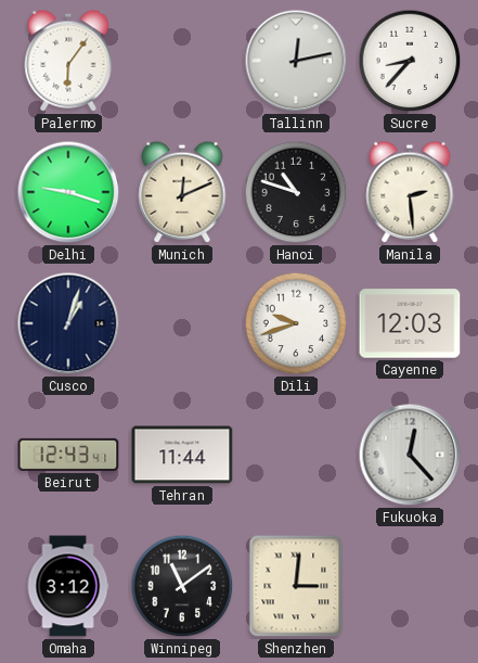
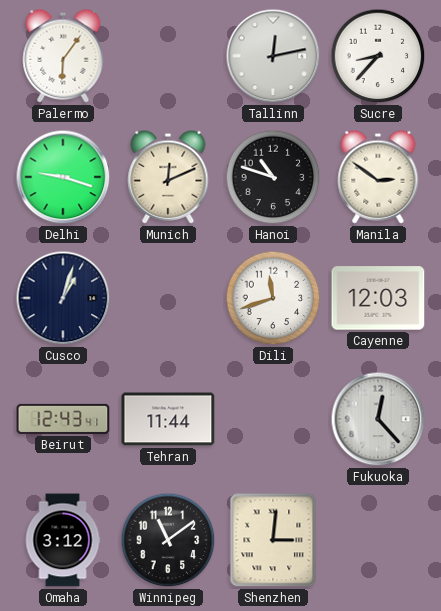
Manila: 2:29 -> 2:51
Dili: 9:42 -> 11:42
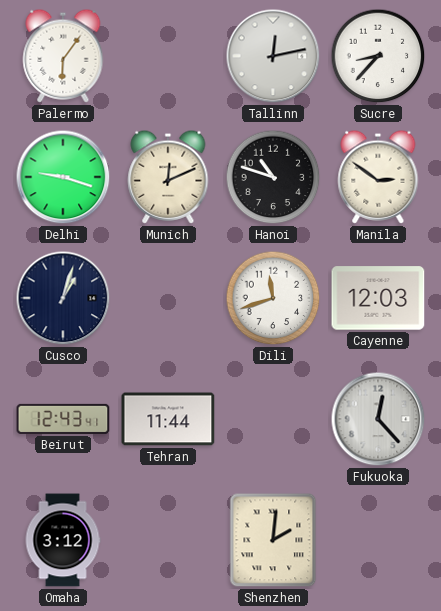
Winnipeg: 11:09 -> none
Shenzhen: 3:01 -> 2:01
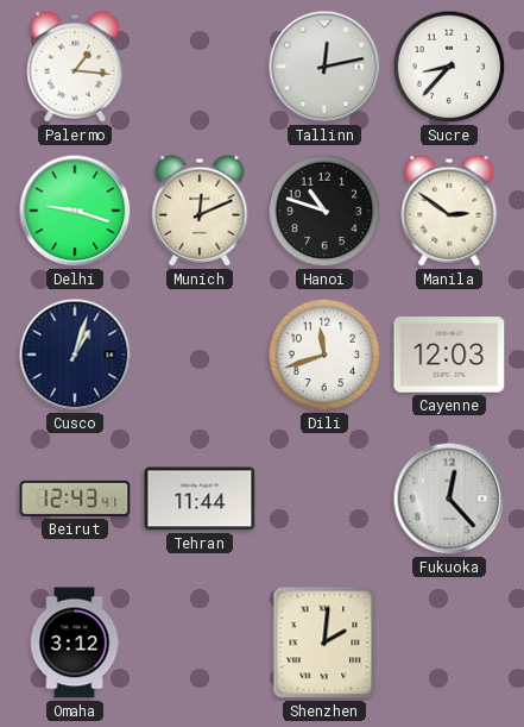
Palermo: 6:06 -> 1:16
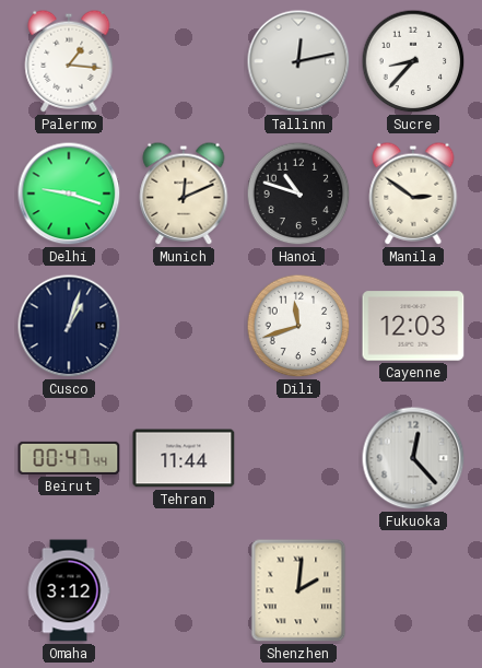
Beirut: 12:43 -> 00:47
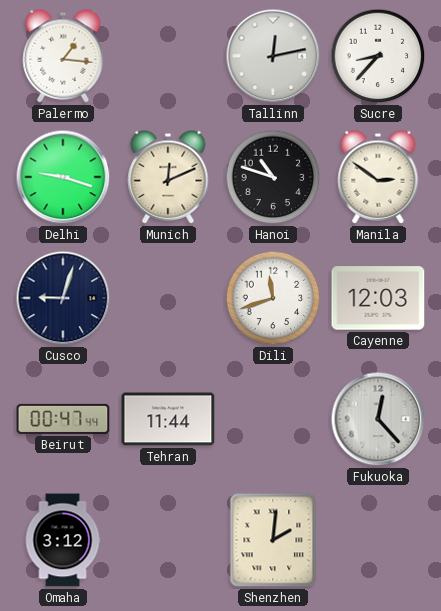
Cusco: 1:03 -> 9:03
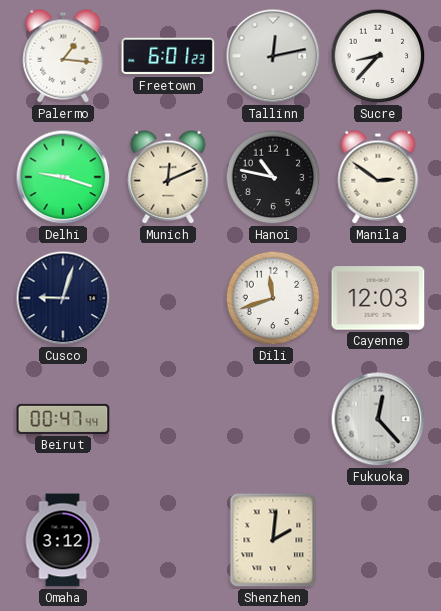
Freetown: none -> 6:01
Hanoi: 10:48 -> 10:47
Tehran: 11:44 -> none
